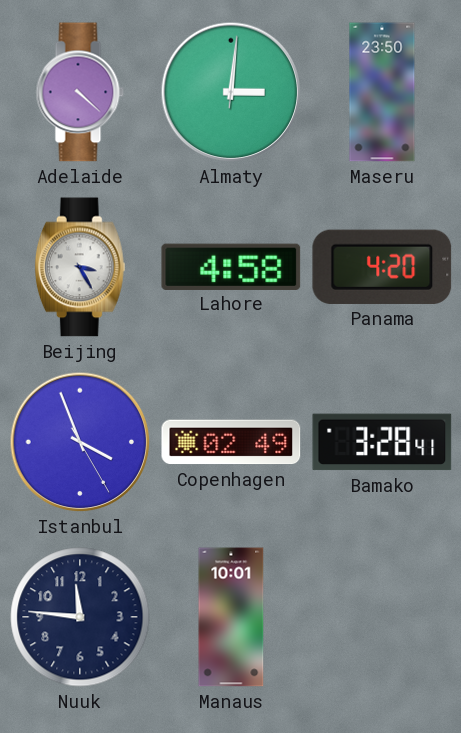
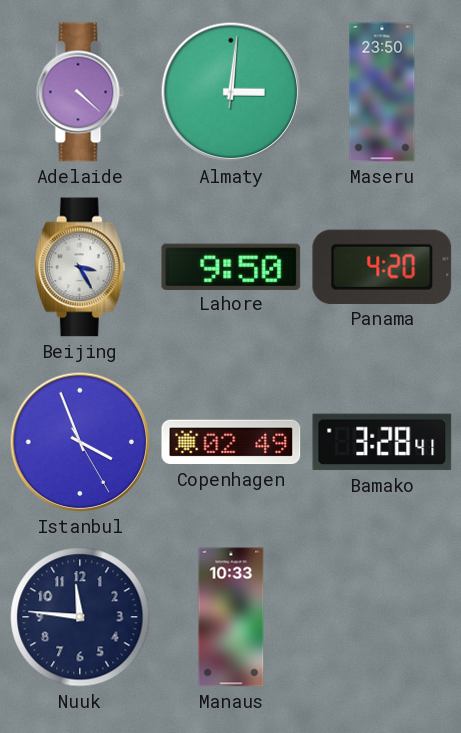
Lahore: 4:58 -> 9:50
Manaus: 10:01 -> 10:33
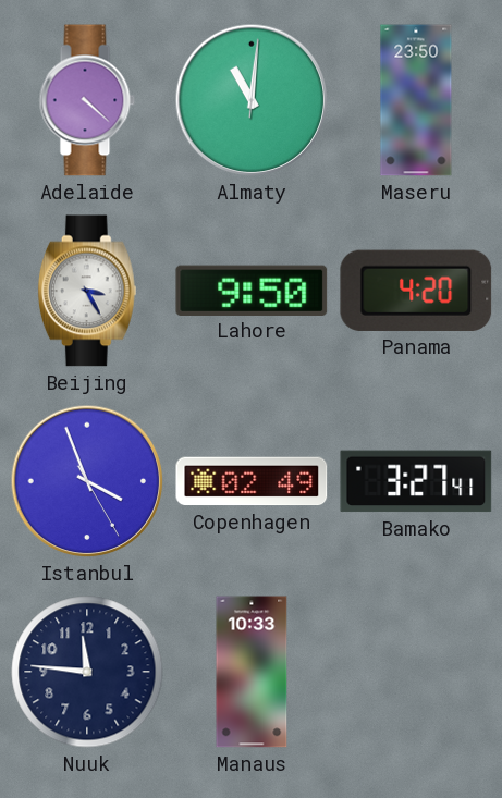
Almaty: 3:01 -> 11:01
Bamako: 3:28 -> 3:27
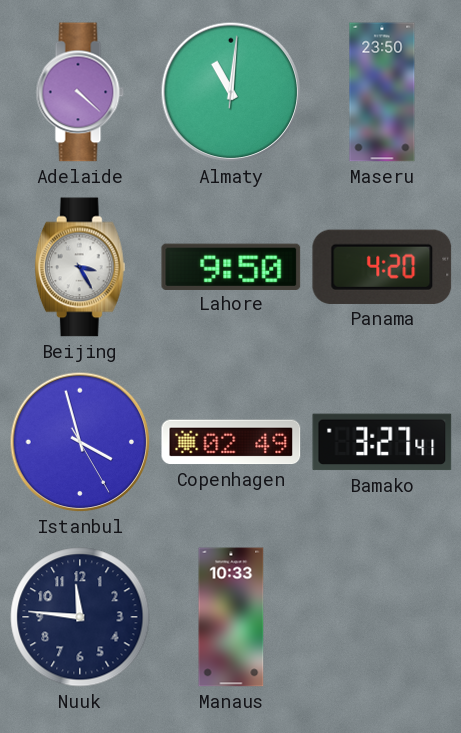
Istanbul: 3:56 -> 3:57
